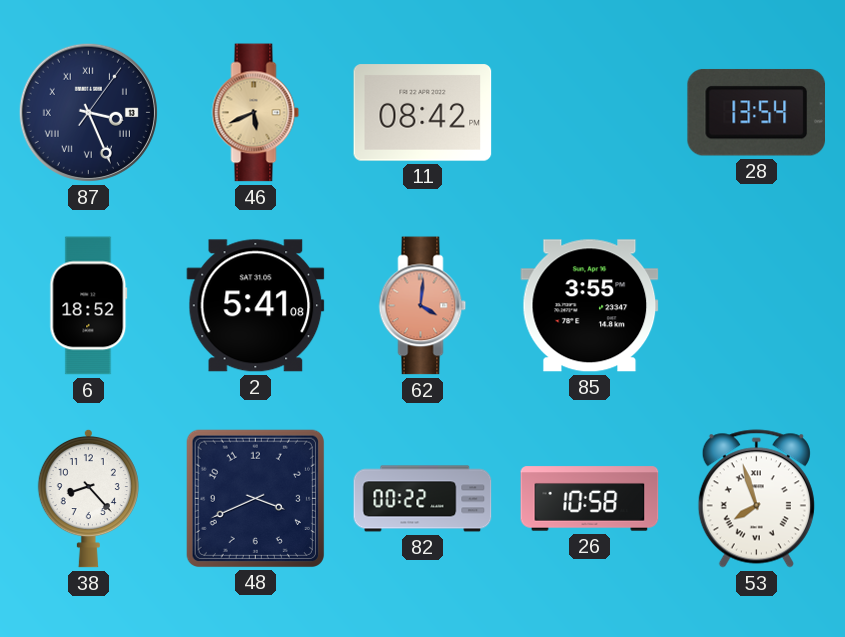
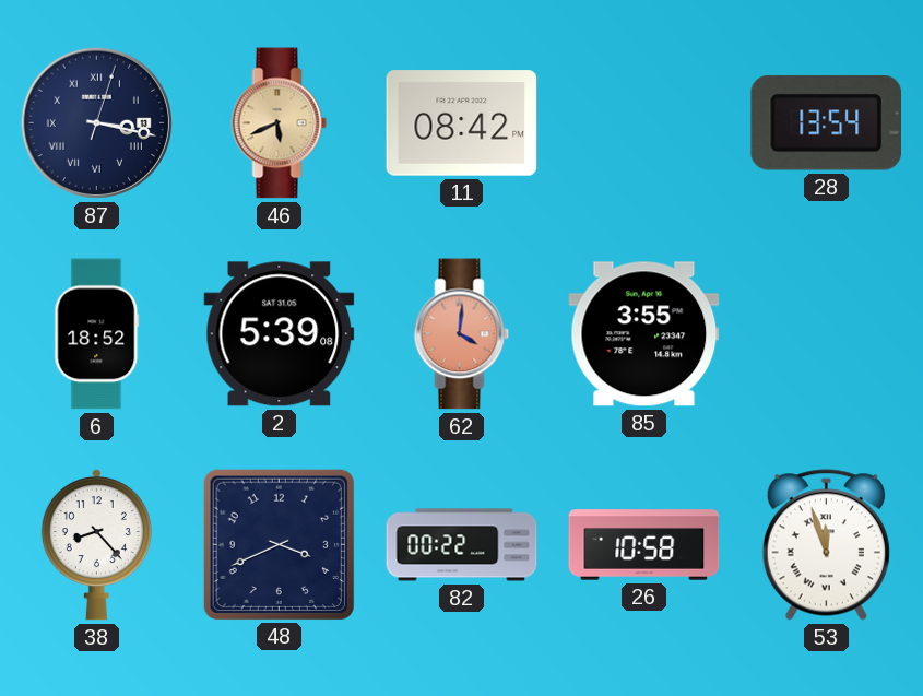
87: 3:26 -> 3:17
2: 5:41 -> 5:39
53: 7:57 -> 11:57
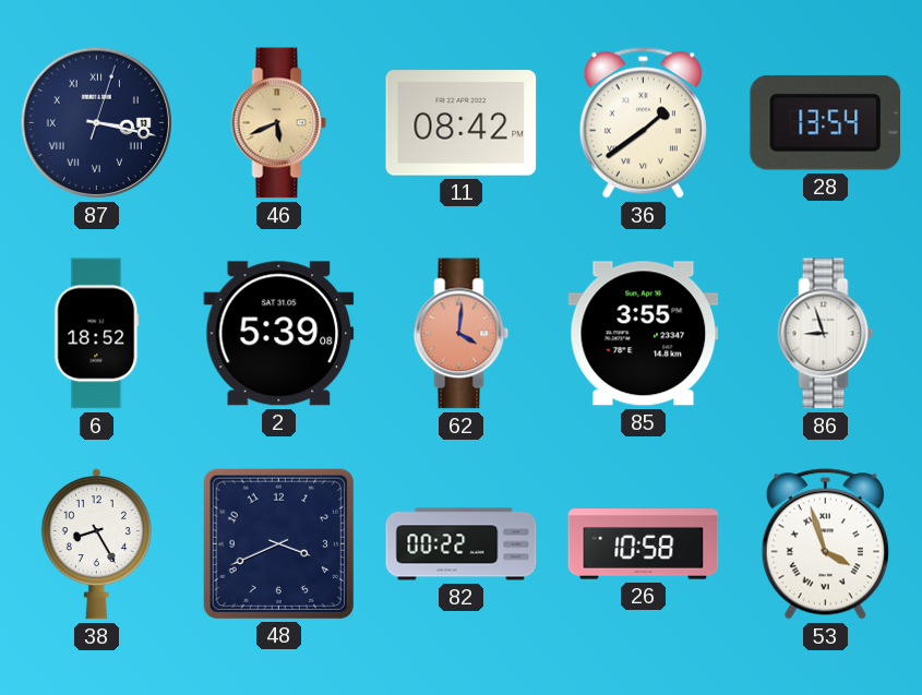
36: none -> 1:39
86: none -> 8:57
38: 8:23 -> 8:25
53: 11:57 -> 3:57
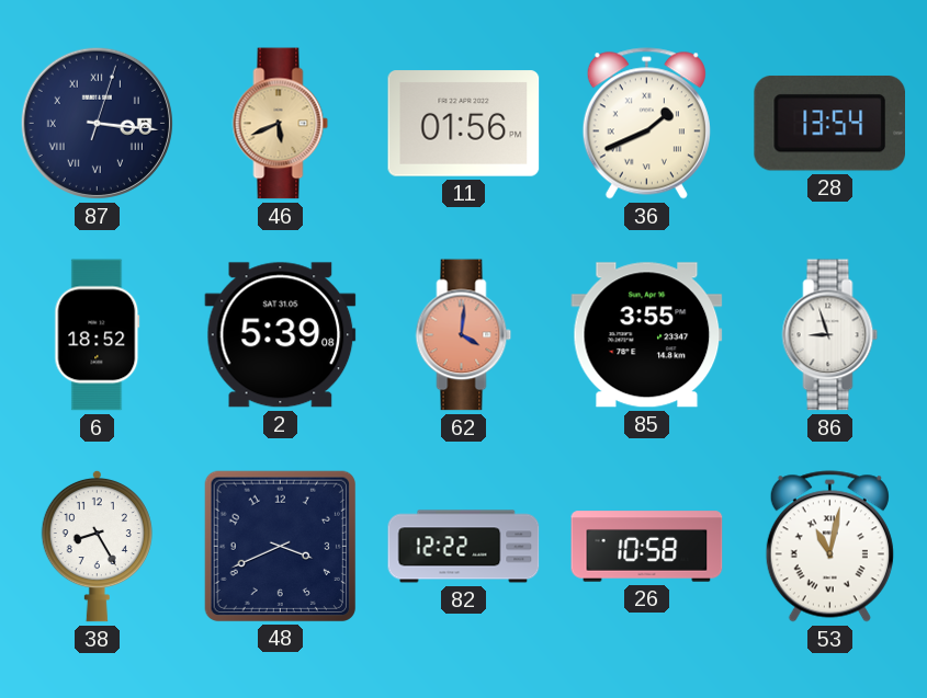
87: 3:17 -> 3:16
11: 08:42 -> 01:56
36: 1:39 -> 1:41
82: 00:22 -> 12:22
53: 3:57 -> 11:02
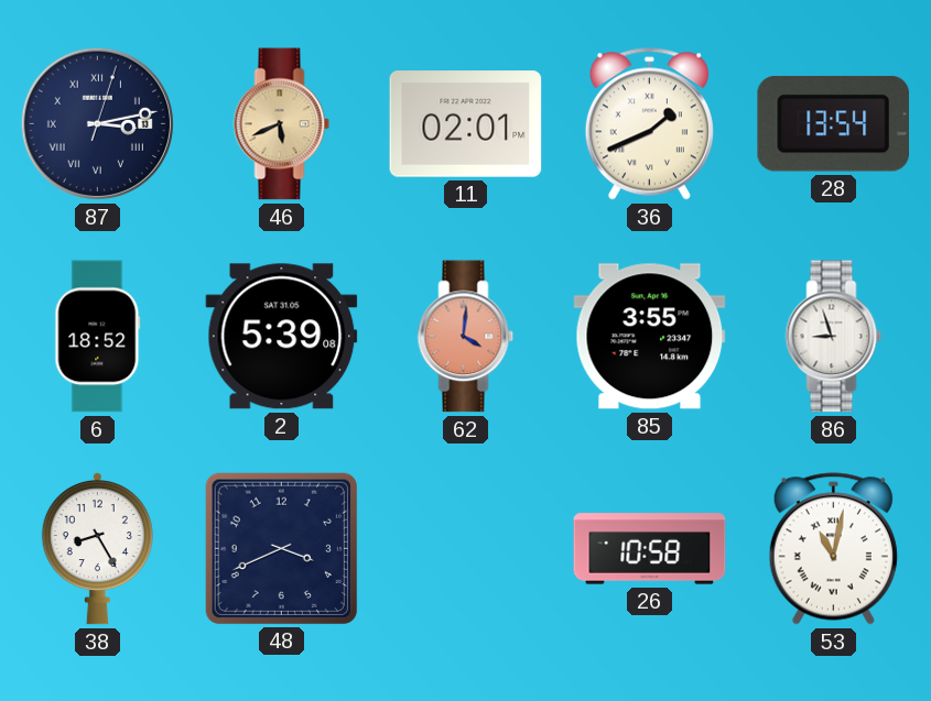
87: 3:16 -> 3:13
11: 01:56 -> 02:01
82: 12:22 -> none
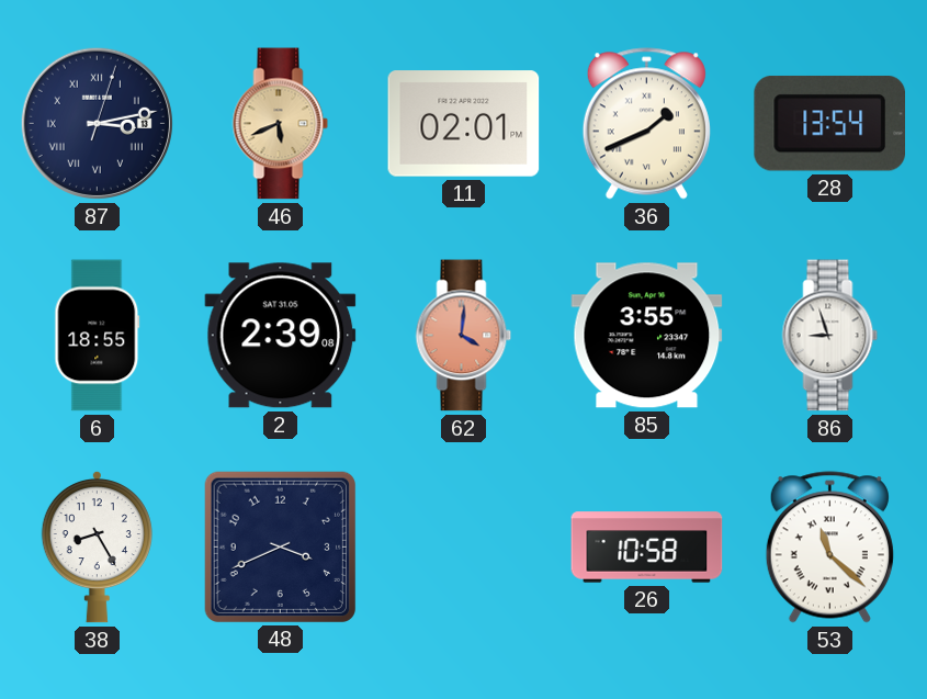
6: 18:52 -> 18:55
2: 5:39 -> 2:39
53: 11:02 -> 11:22
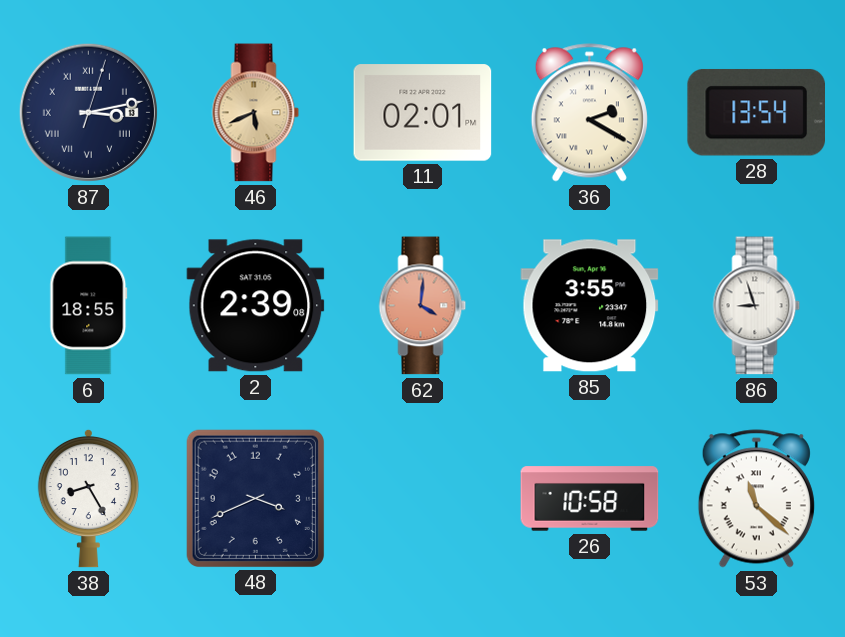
36: 1:41 -> 2:20
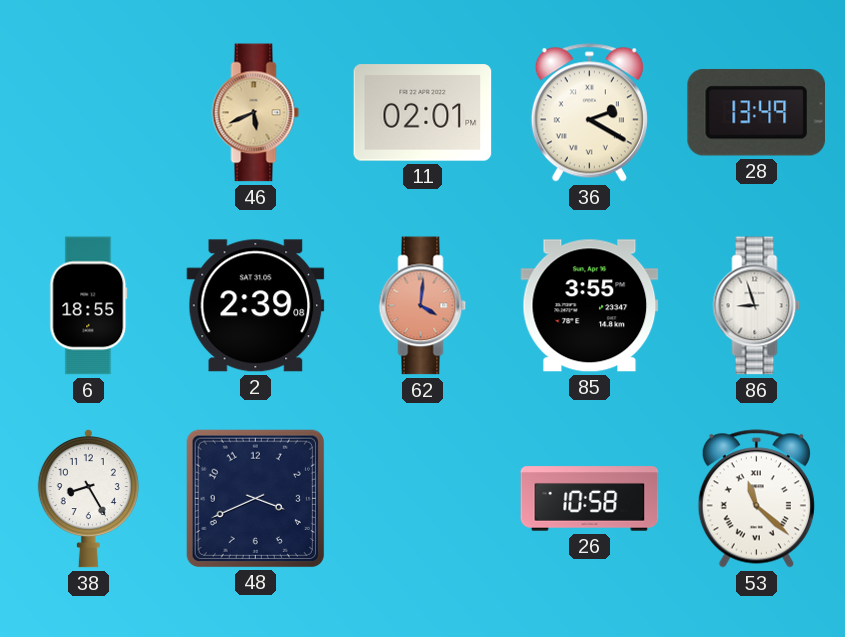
87: 3:13 -> none
28: 13:54 -> 13:49
